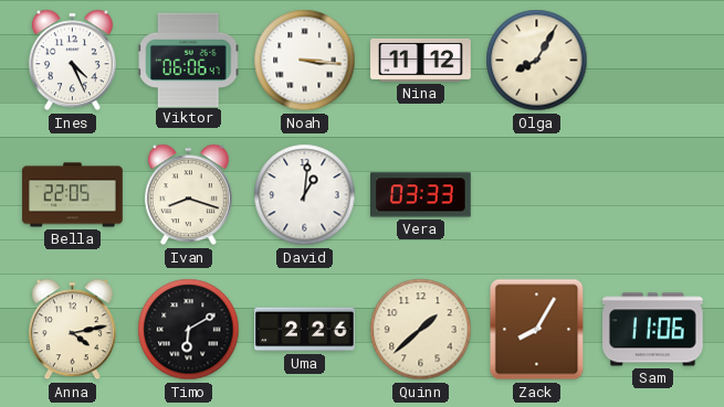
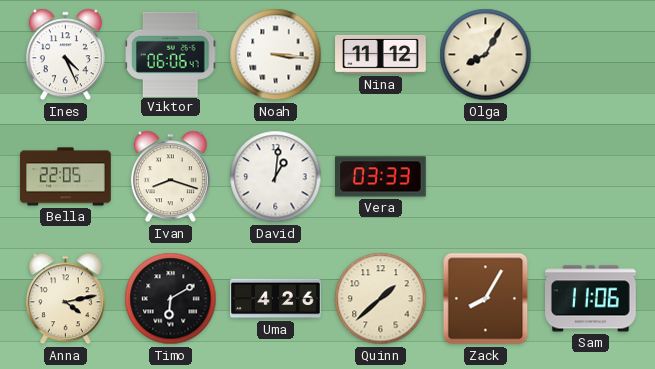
Uma: 2:26 -> 4:26
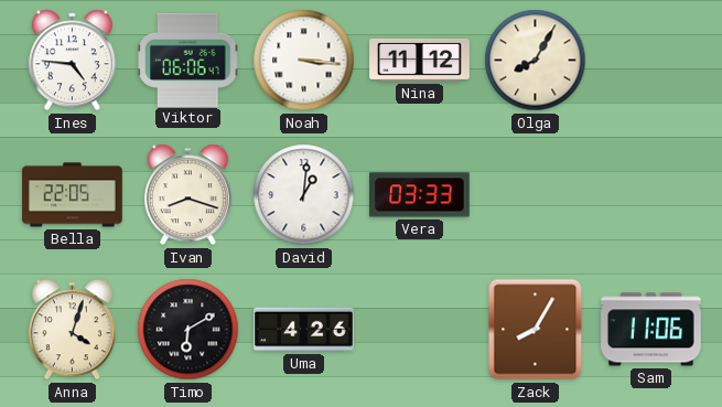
Ines: 4:26 -> 4:46
Anna: 4:13 -> 4:03
Quinn: 1:38 -> none
